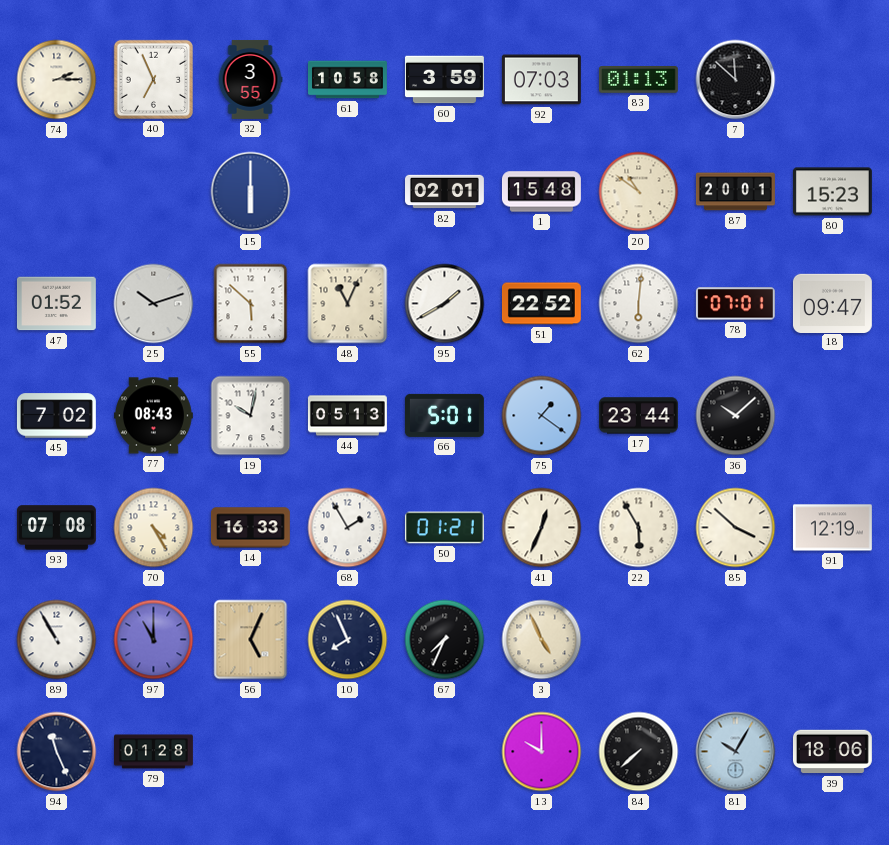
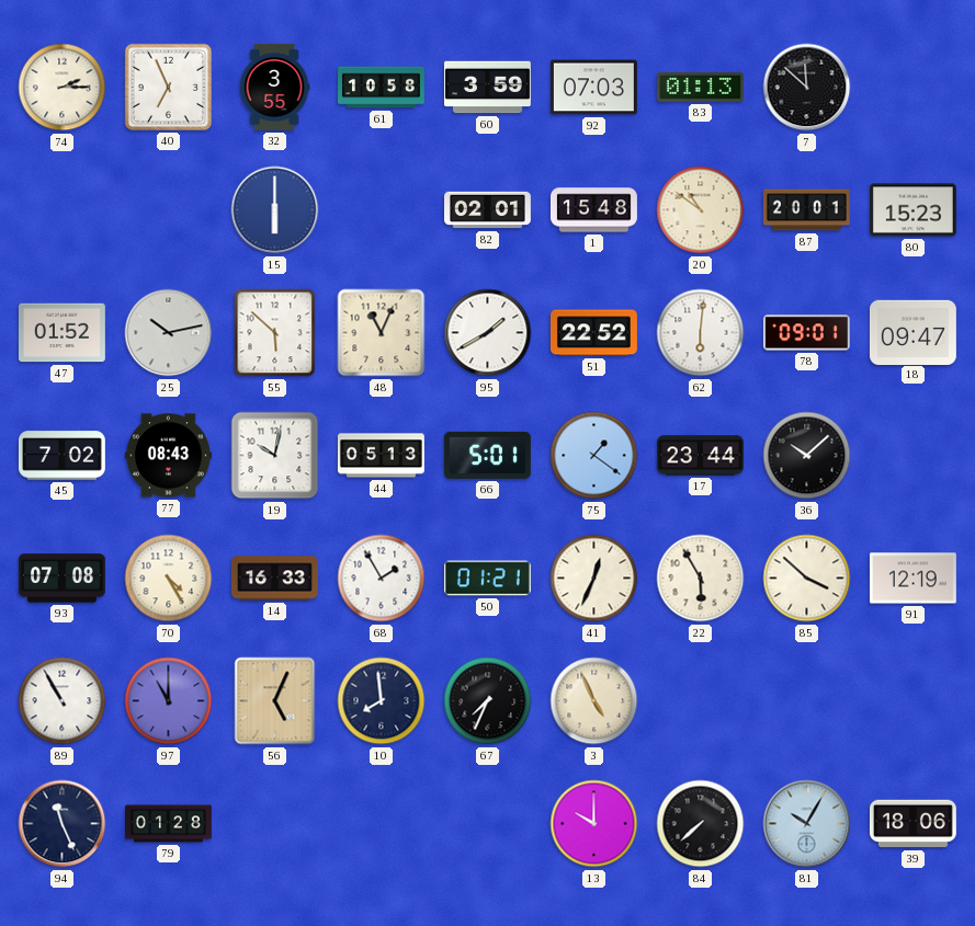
25: 10:12 -> 10:13
78: 07:01 -> 09:01
10: 7:56 -> 7:59
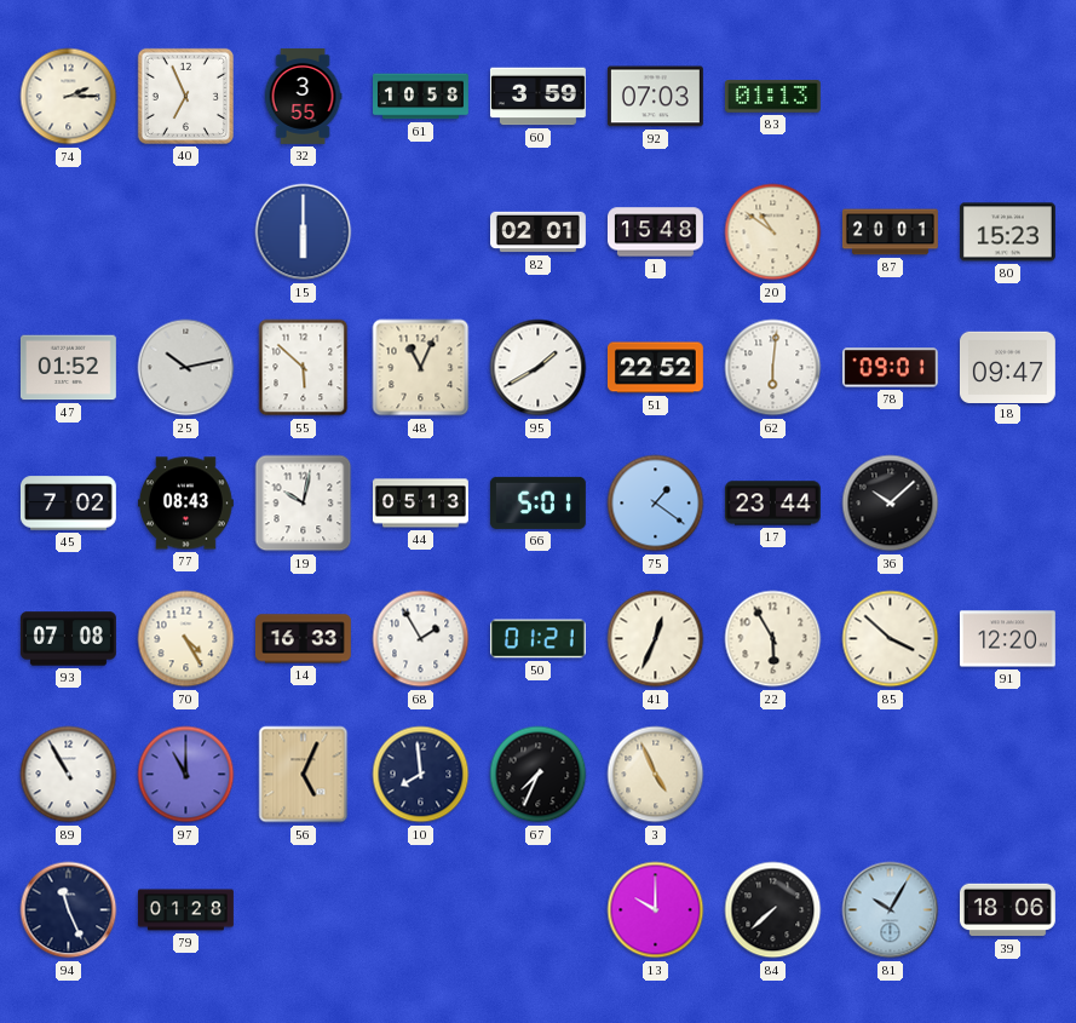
7: 11:52 -> none
91: 12:19 -> 12:20
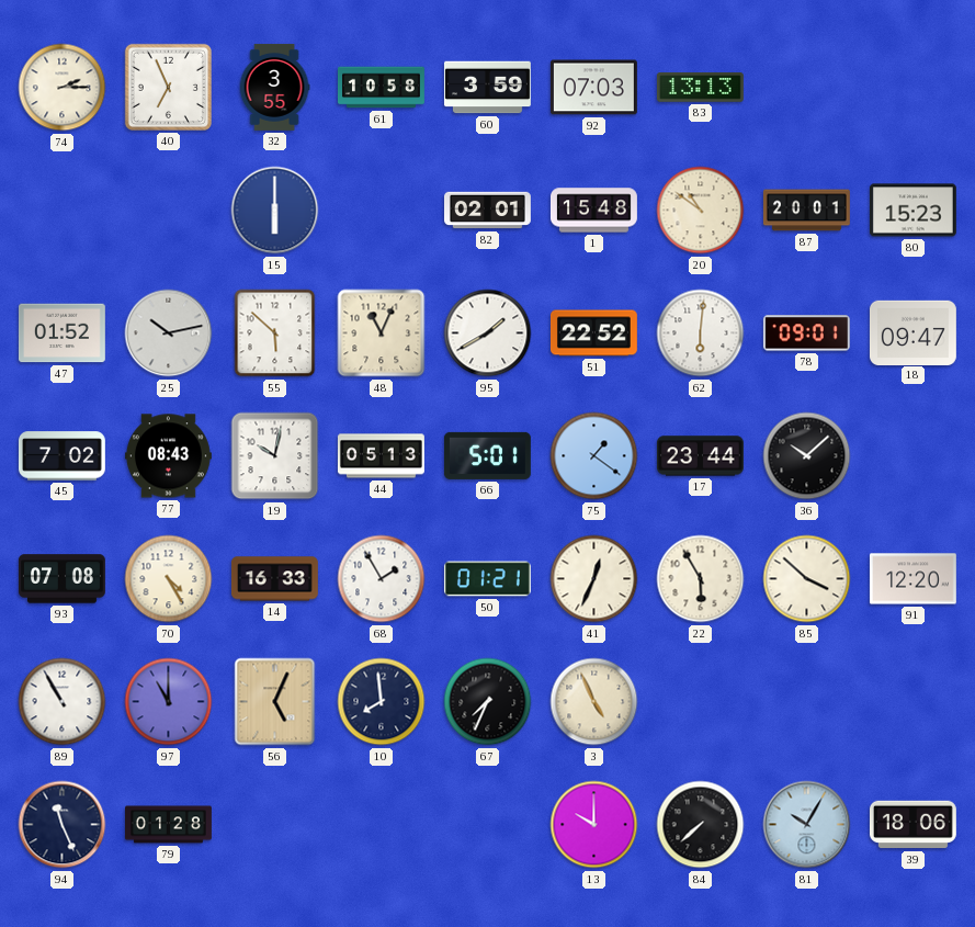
83: 01:13 -> 13:13
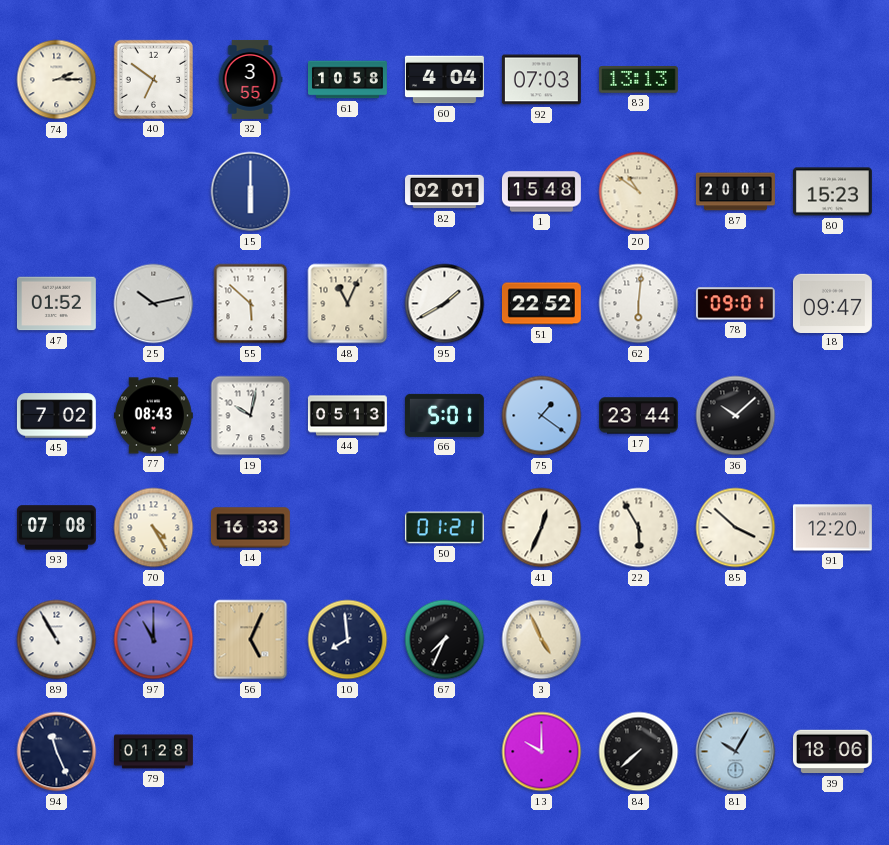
40: 6:56 -> 6:51
60: 3:59 -> 4:04
68: 1:55 -> none
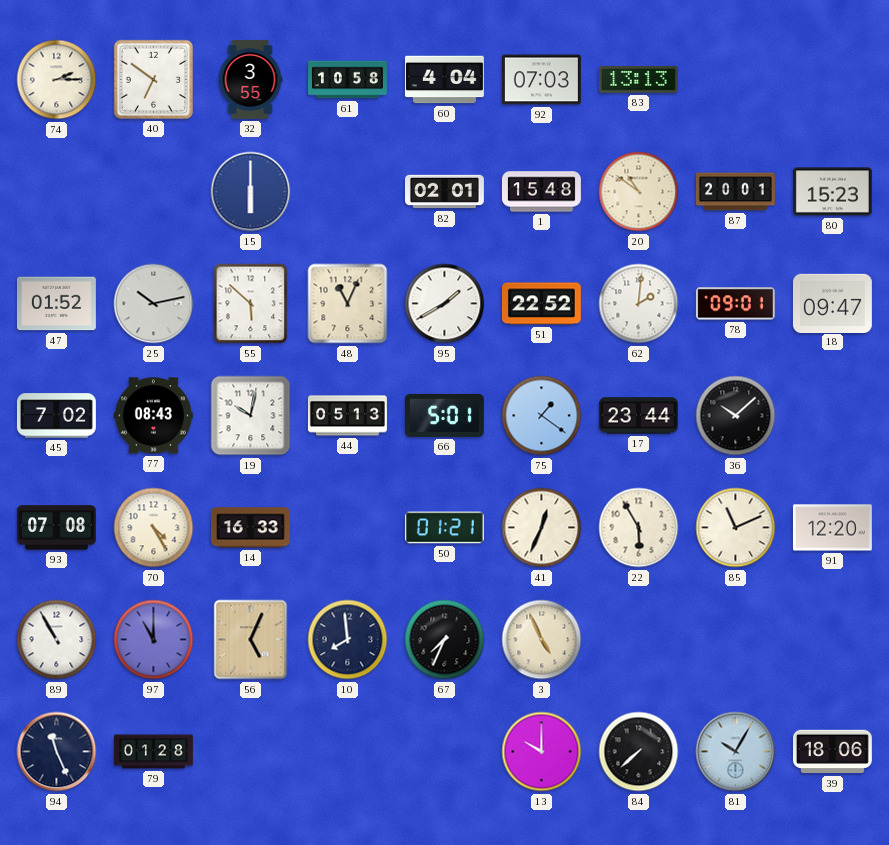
62: 6:01 -> 2:01
85: 3:52 -> 11:11
